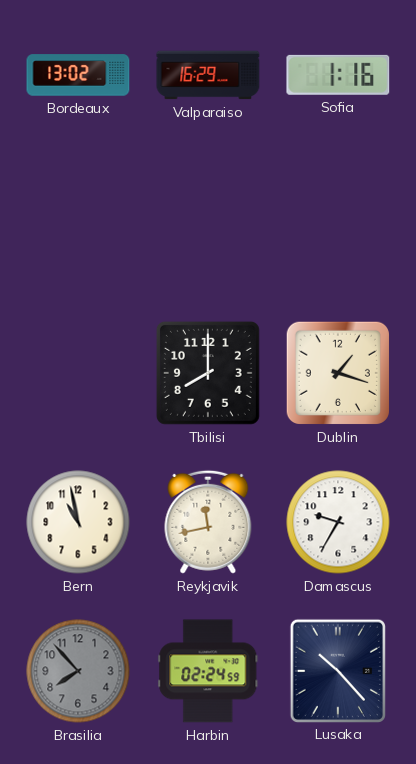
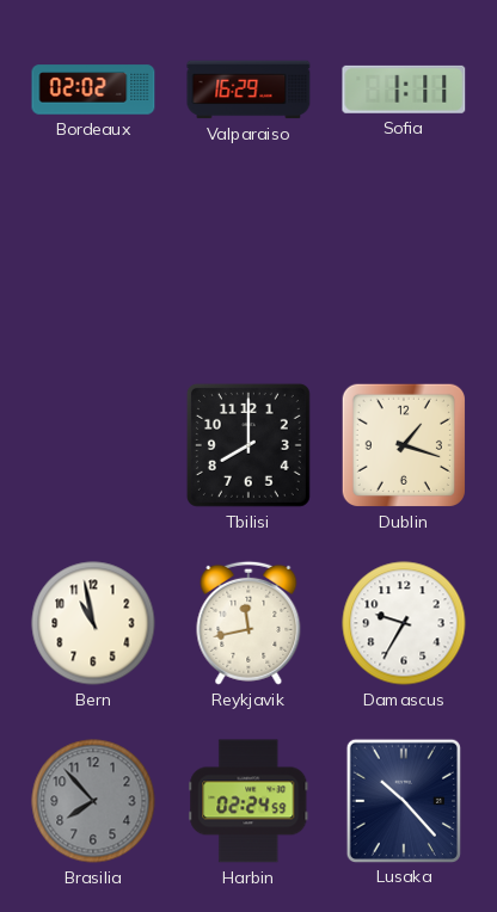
Bordeaux: 13:02 -> 02:02
Sofia: 1:16 -> 1:11
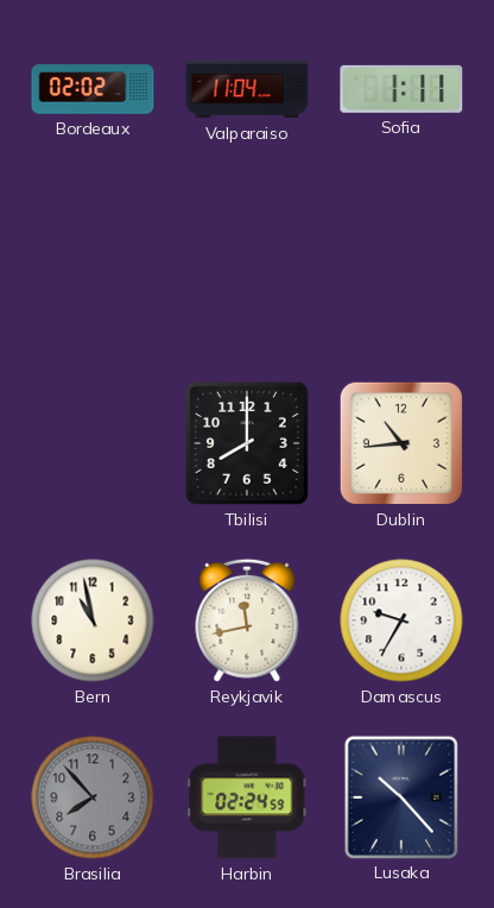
Valparaiso: 16:29 -> 11:04
Dublin: 1:18 -> 10:44
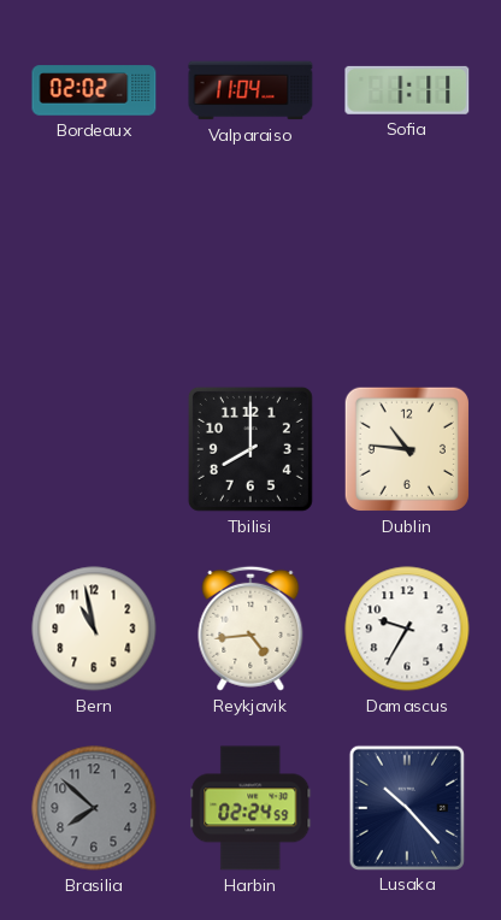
Dublin: 10:44 -> 10:46
Reykjavik: 11:43 -> 4:44
Brasilia: 7:53 -> 7:52
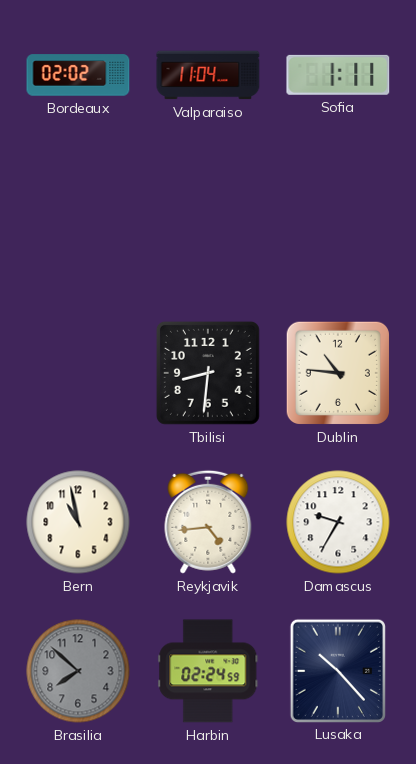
Tbilisi: 8:00 -> 8:31
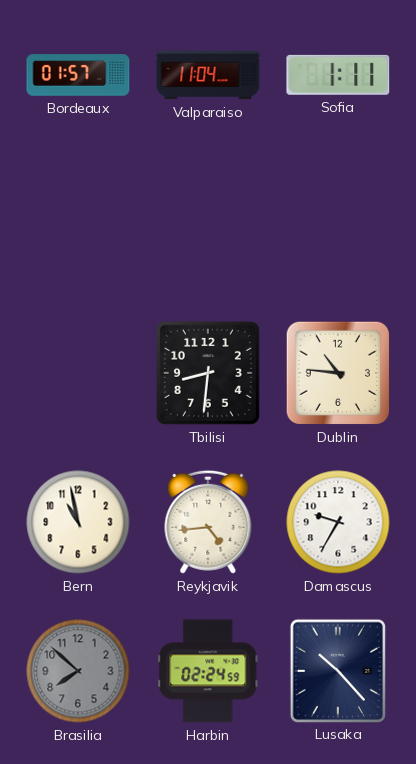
Bordeaux: 02:02 -> 01:57
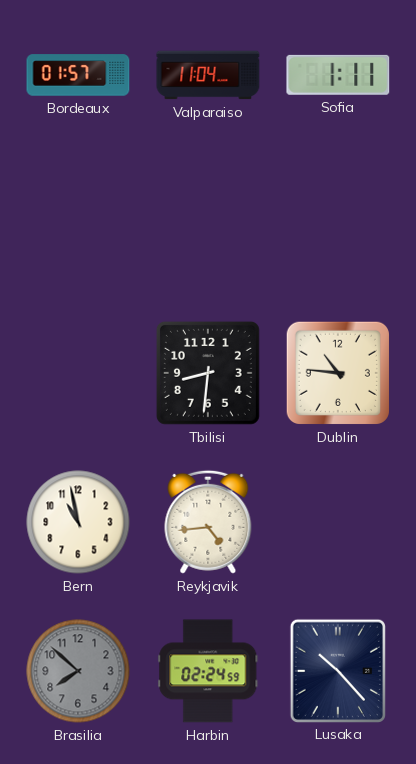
Damascus: 9:35 -> none
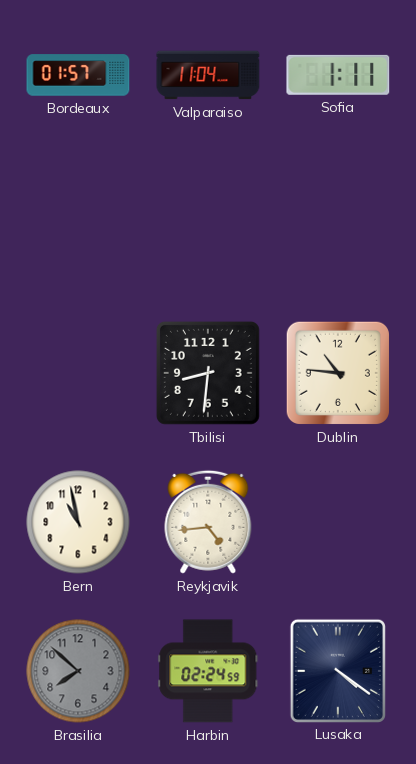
Lusaka: 10:23 -> 4:21
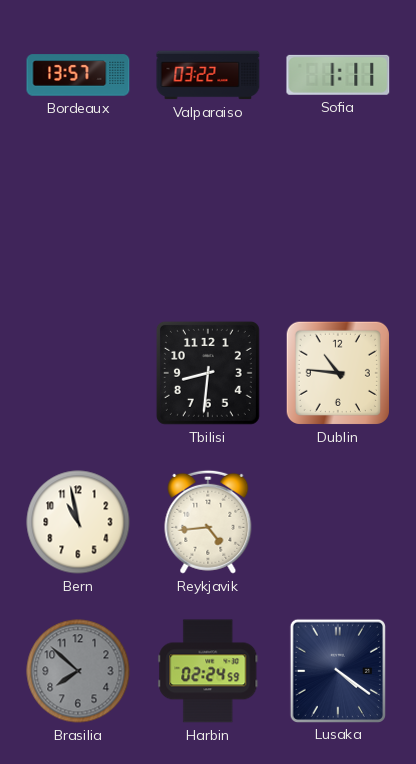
Bordeaux: 01:57 -> 13:57
Valparaiso: 11:04 -> 03:22
